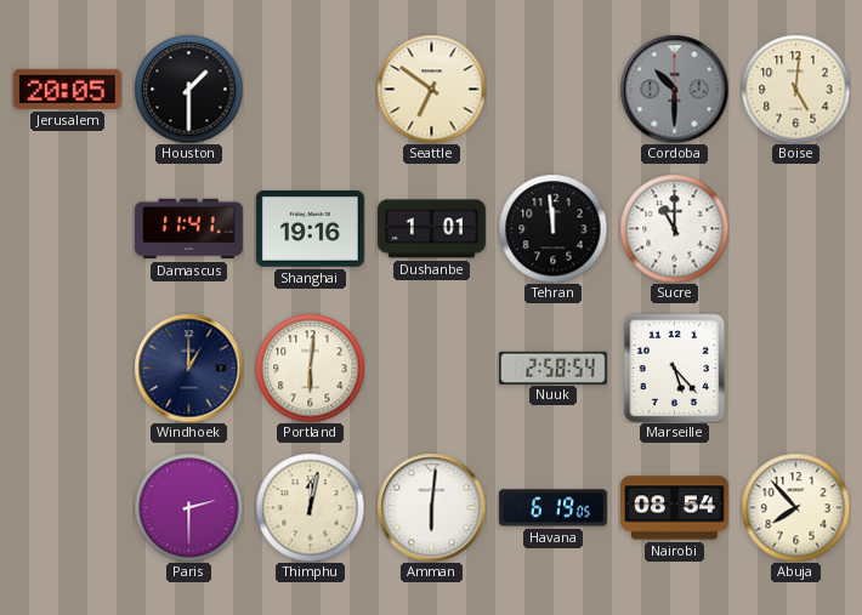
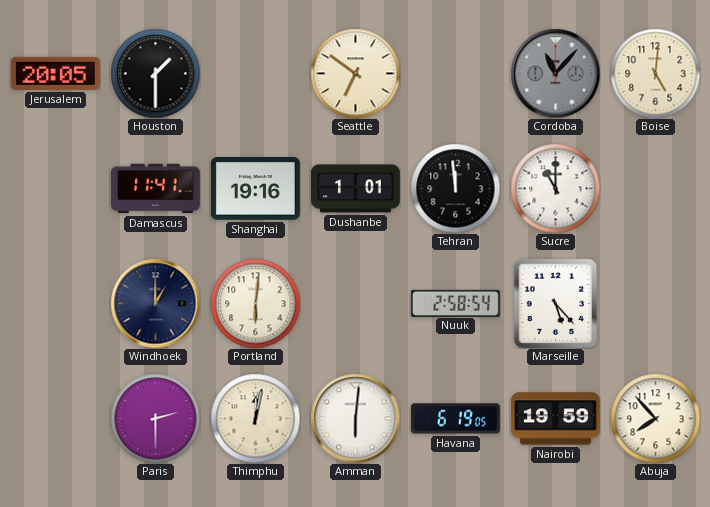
Cordoba: 10:30 -> 11:07
Nairobi: 08:54 -> 19:59
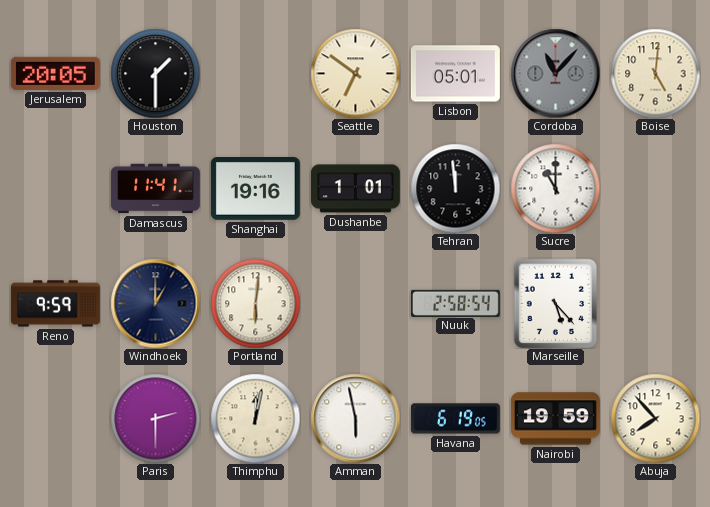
Lisbon: none -> 05:01
Reno: none -> 9:59
Amman: 6:01 -> 5:58
